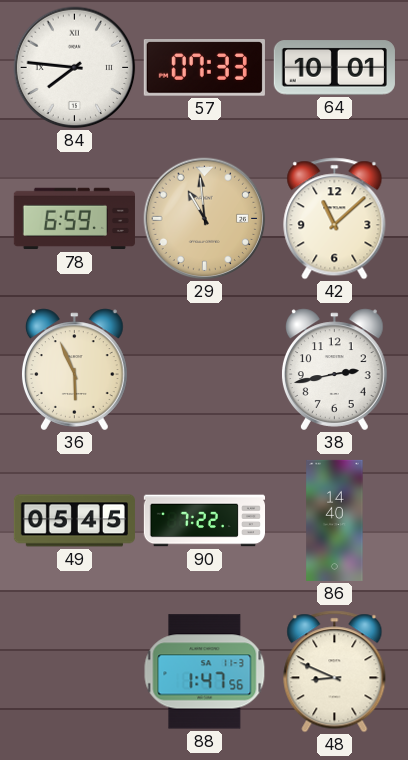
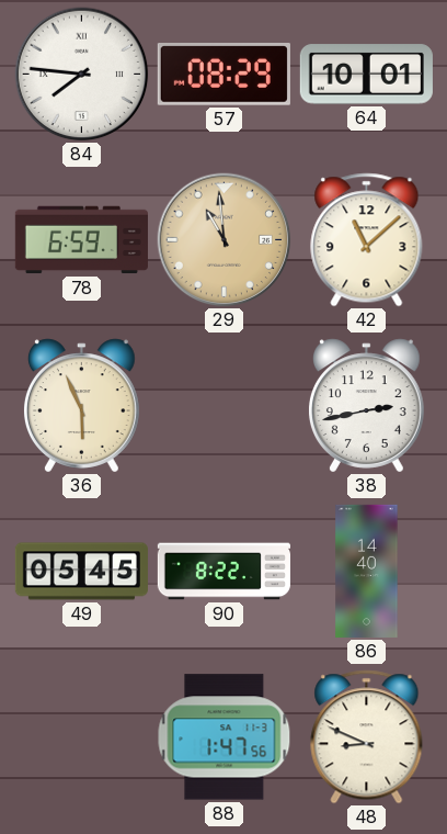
57: 07:33 -> 08:29
90: 7:22 -> 8:22
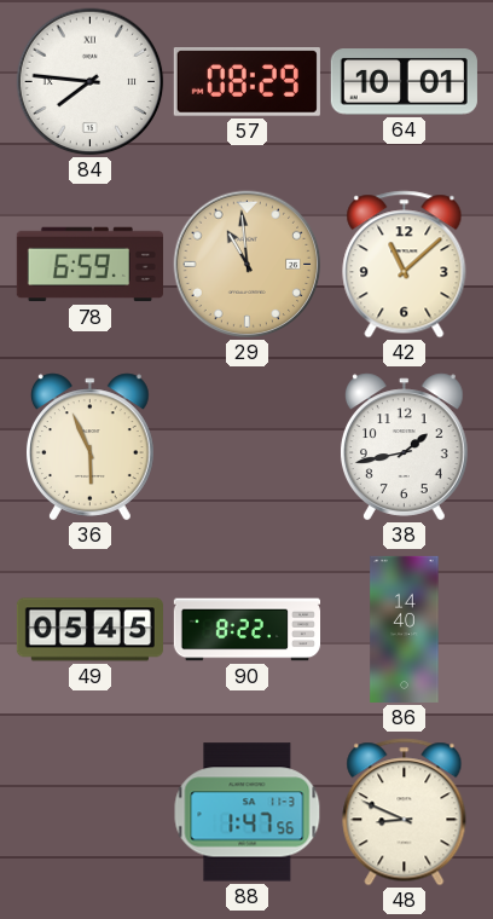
38: 2:43 -> 1:43
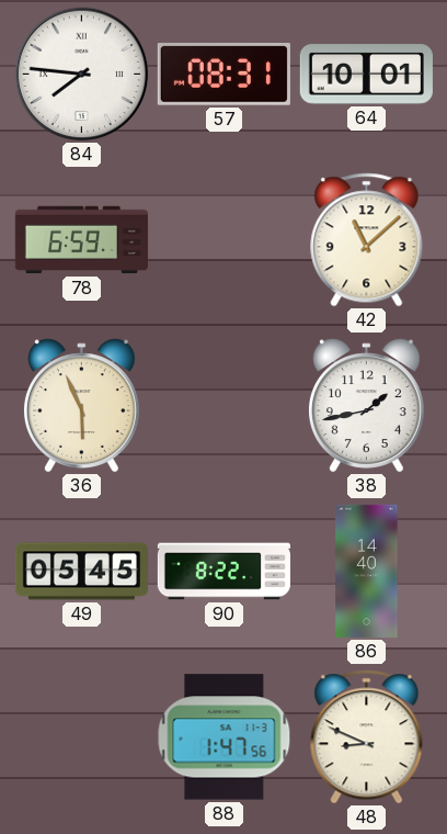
57: 08:29 -> 08:31
29: 10:59 -> none
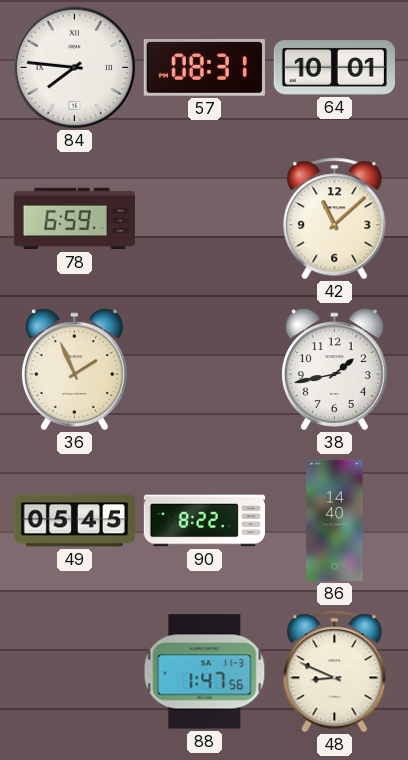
36: 5:56 -> 1:56
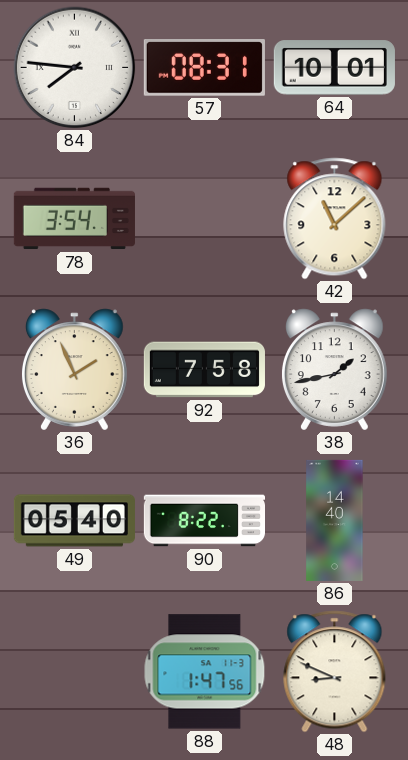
78: 6:59 -> 3:54
92: none -> 7:58
49: 05:45 -> 05:40
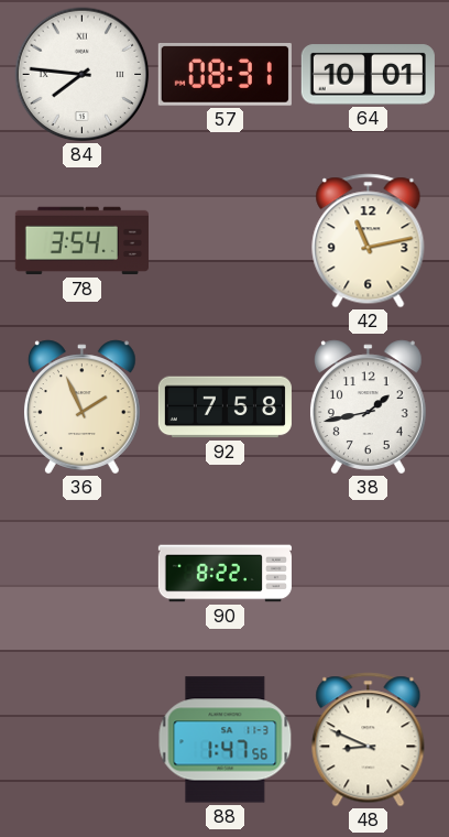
42: 11:08 -> 11:13
49: 05:40 -> none
86: 14:40 -> none
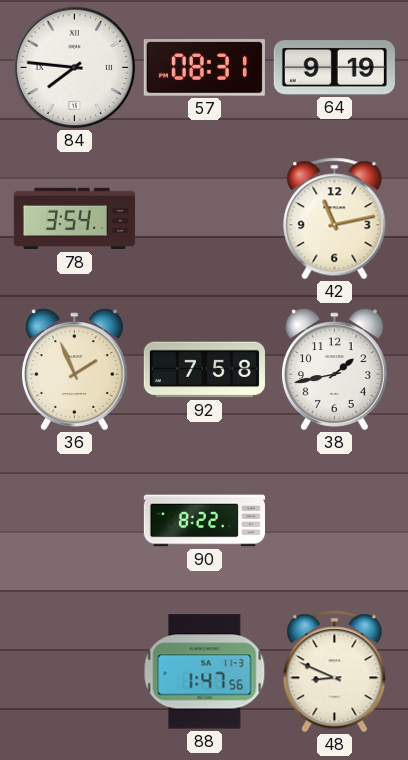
64: 10:01 -> 9:19
